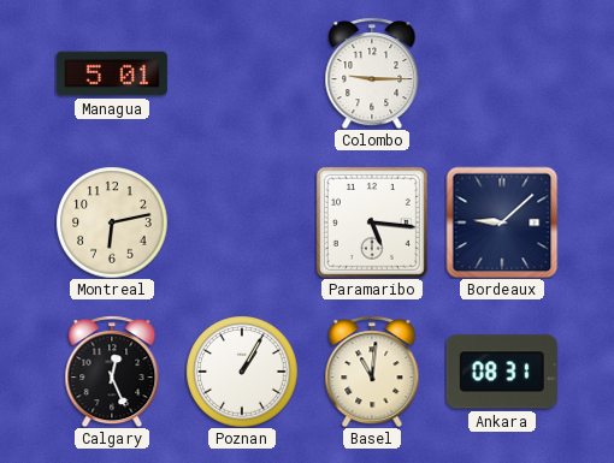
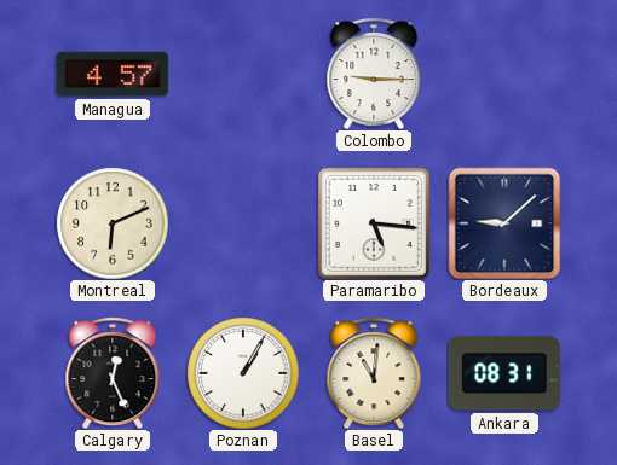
Managua: 5:01 -> 4:57
Montreal: 6:13 -> 6:11
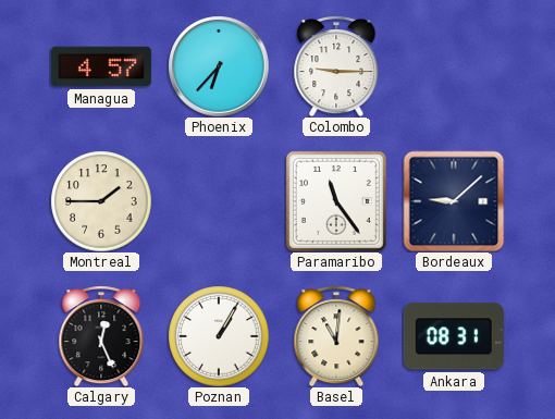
Phoenix: none -> 6:37
Montreal: 6:11 -> 1:45
Paramaribo: 5:16 -> 11:24
